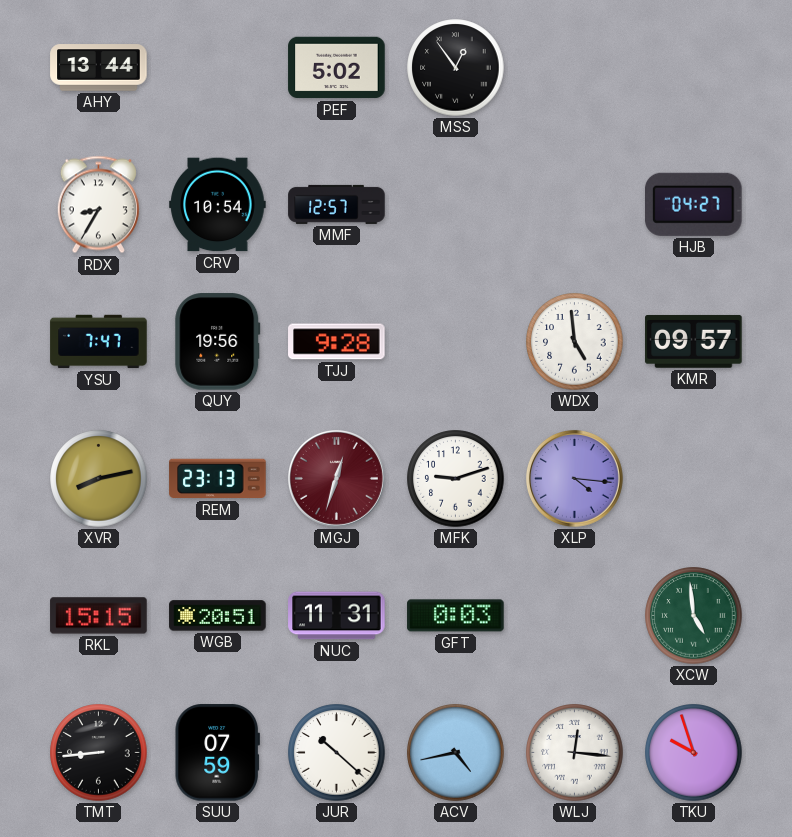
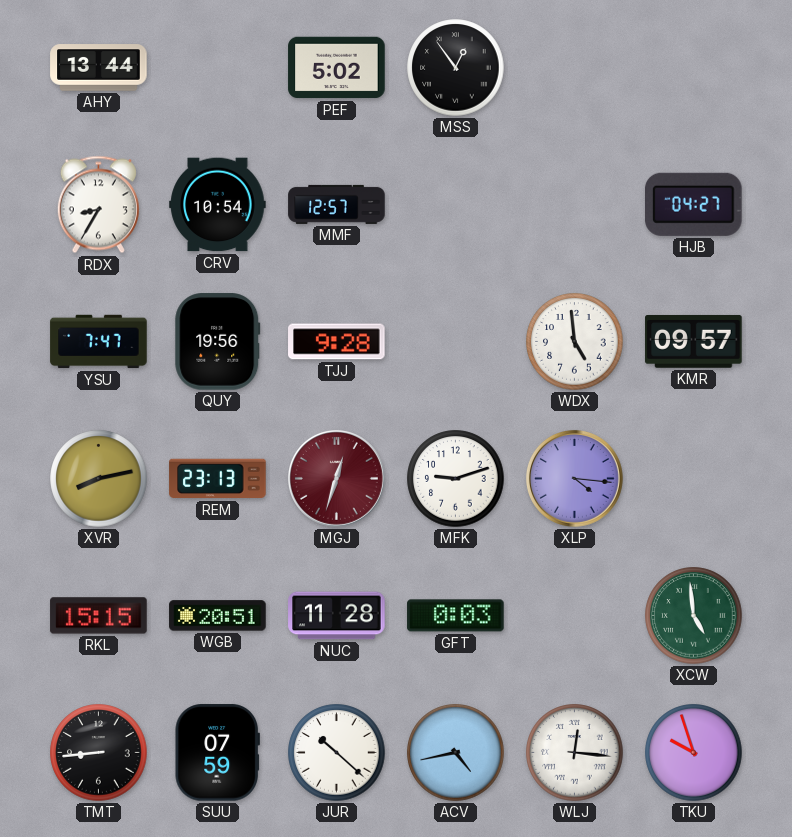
NUC: 11:31 -> 11:28
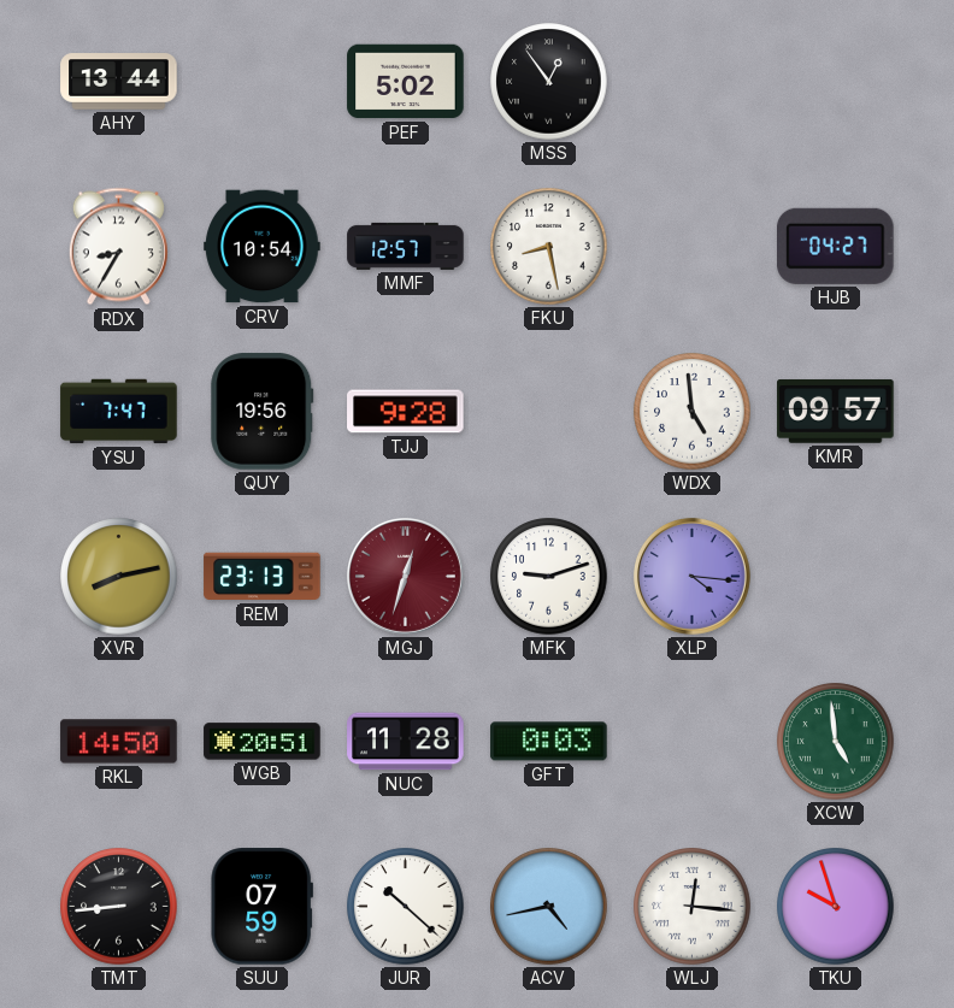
FKU: none -> 8:28
RKL: 15:15 -> 14:50
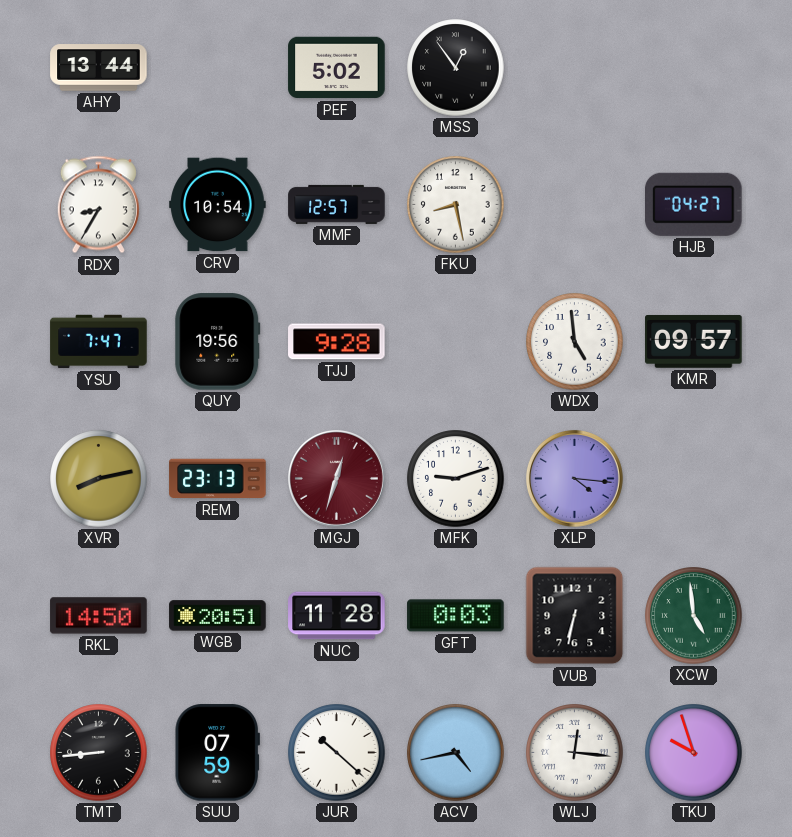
VUB: none -> 6:32
